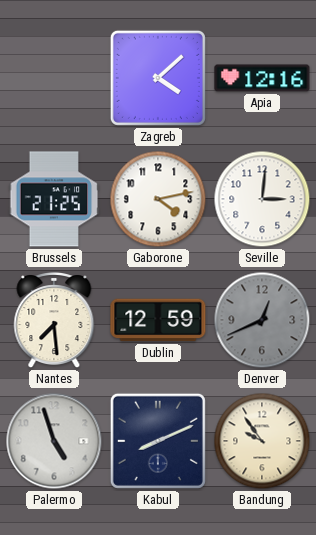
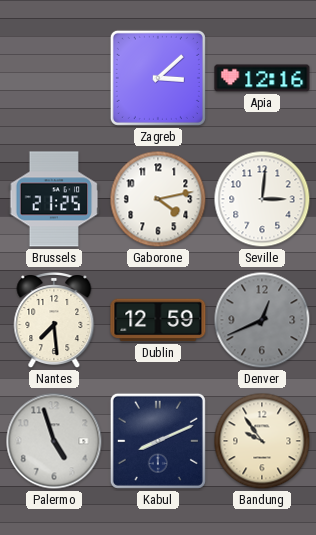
Zagreb: 4:08 -> 3:08
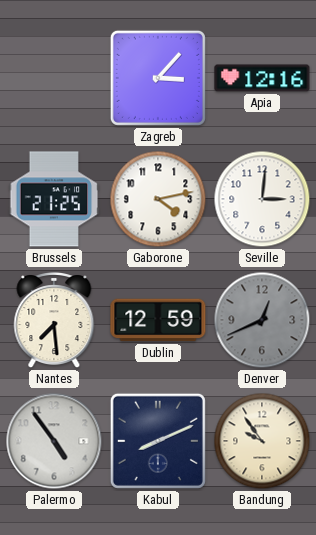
Zagreb: 3:08 -> 3:07
Palermo: 4:57 -> 4:54
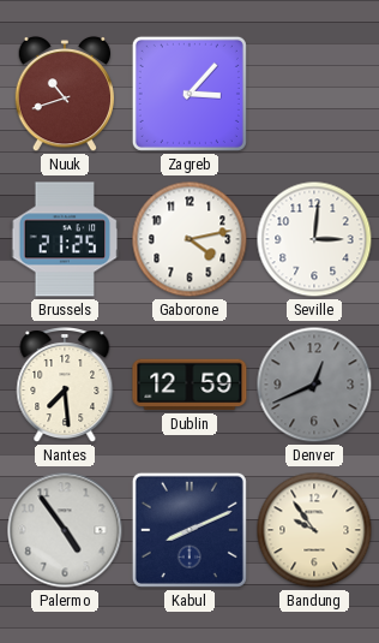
Nuuk: none -> 10:42
Apia: 12:16 -> none
